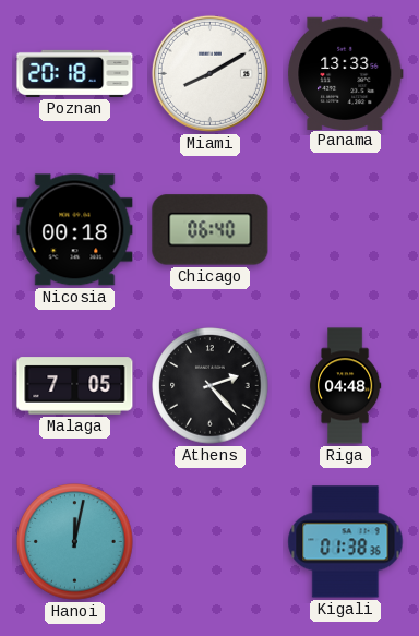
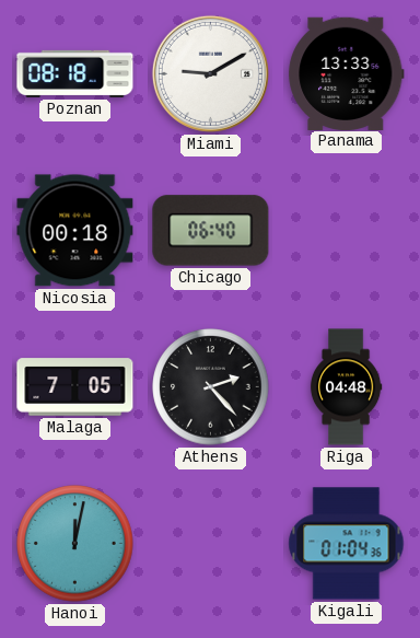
Poznan: 20:18 -> 08:18
Miami: 8:10 -> 9:10
Kigali: 01:38 -> 01:04
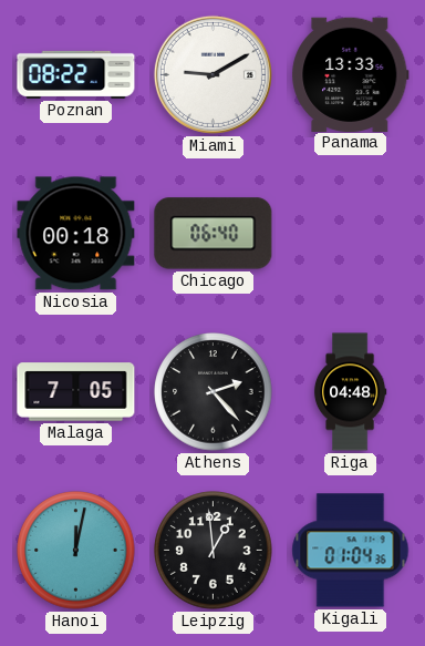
Poznan: 08:18 -> 08:22
Leipzig: none -> 12:59
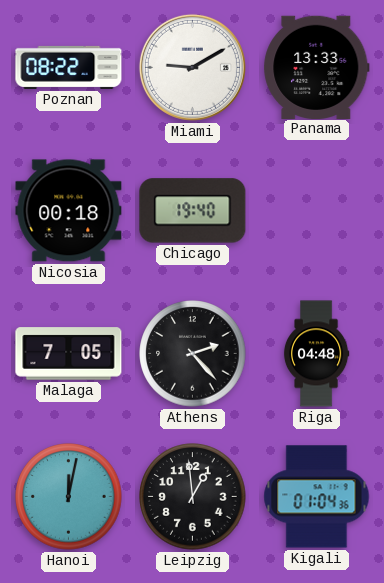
Chicago: 06:40 -> 19:40
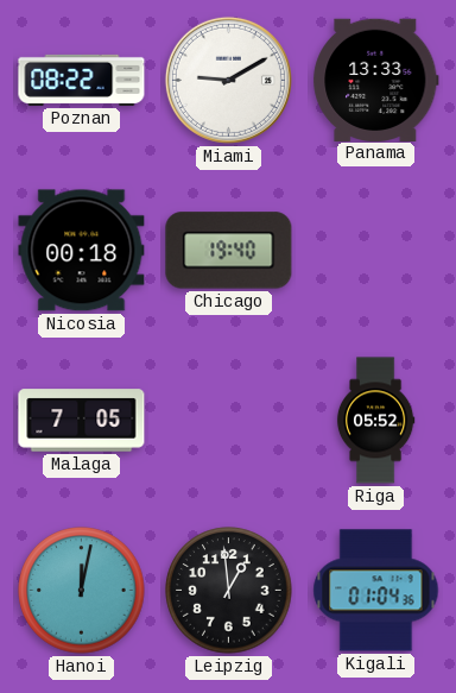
Athens: 2:23 -> none
Riga: 04:48 -> 05:52
